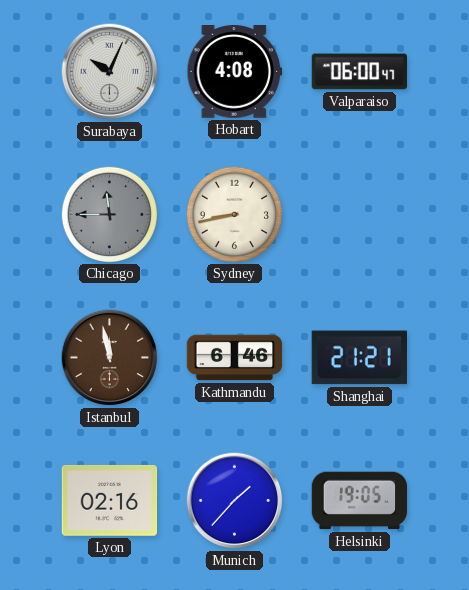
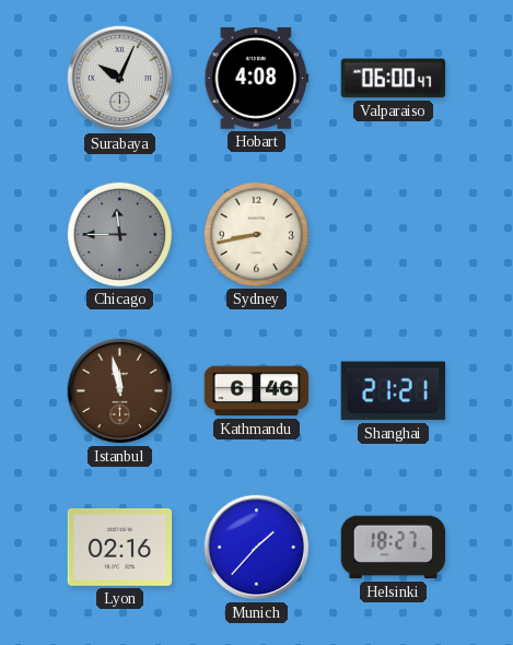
Helsinki: 19:05 -> 18:27
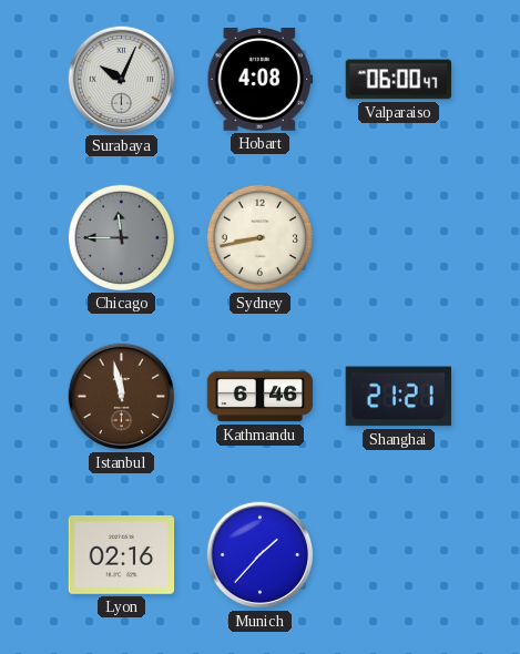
Helsinki: 18:27 -> none
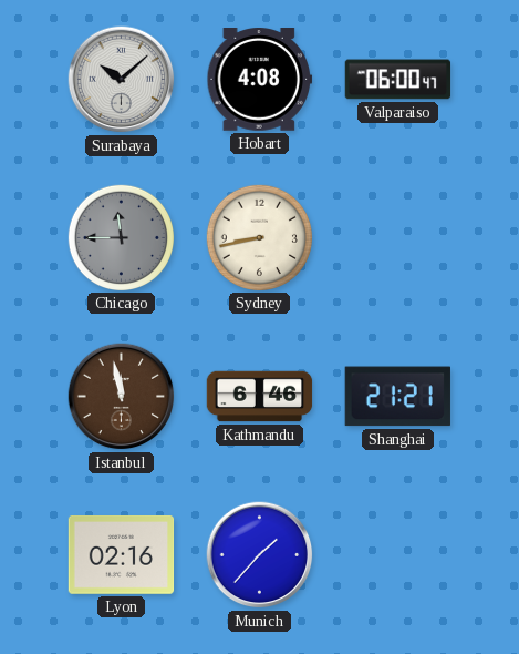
Surabaya: 10:04 -> 10:08
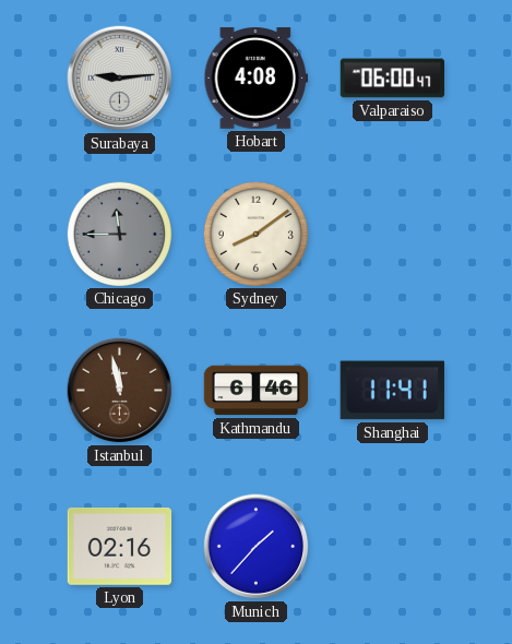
Surabaya: 10:08 -> 9:14
Sydney: 8:43 -> 8:09
Shanghai: 21:21 -> 11:41
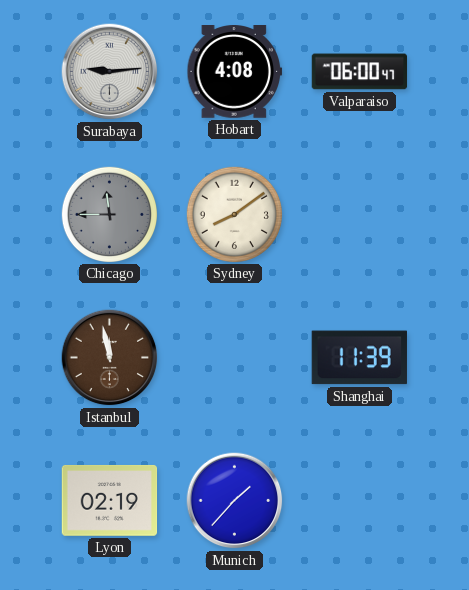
Kathmandu: 6:46 -> none
Shanghai: 11:41 -> 11:39
Lyon: 02:16 -> 02:19
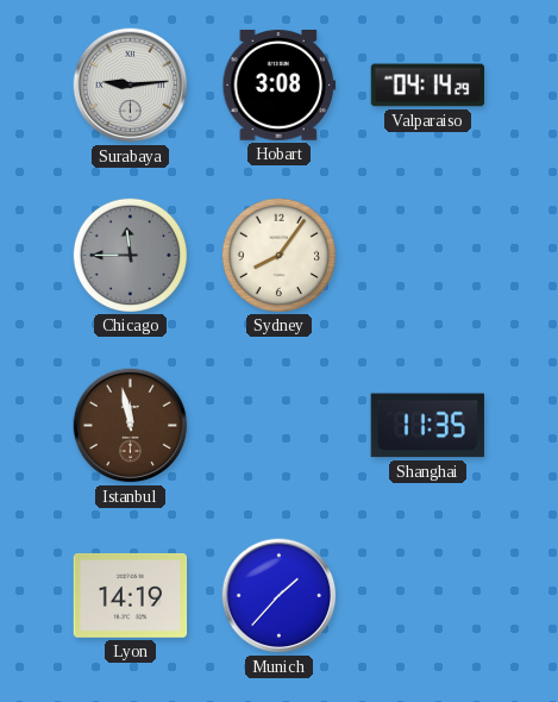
Hobart: 4:08 -> 3:08
Valparaiso: 06:00 -> 04:14
Sydney: 8:09 -> 8:06
Shanghai: 11:39 -> 11:35
Lyon: 02:19 -> 14:19
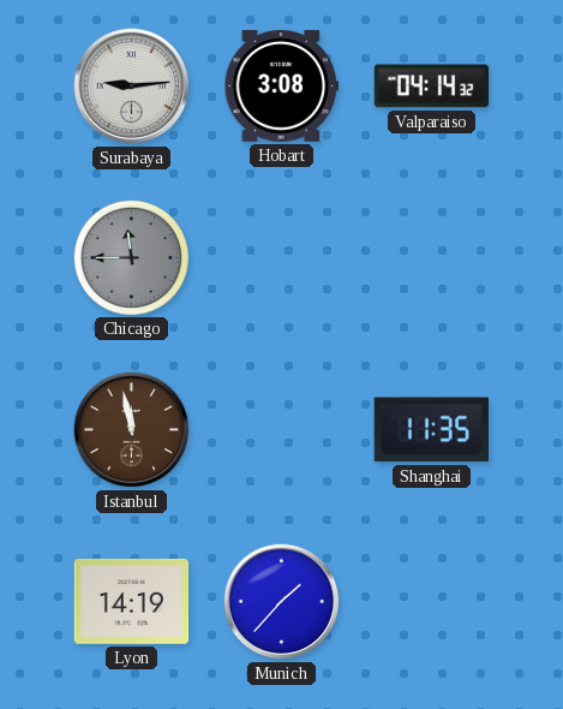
Valparaiso: 04:14:29 -> 04:14:32
Sydney: 8:06 -> none
